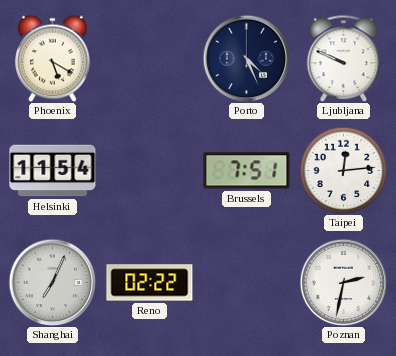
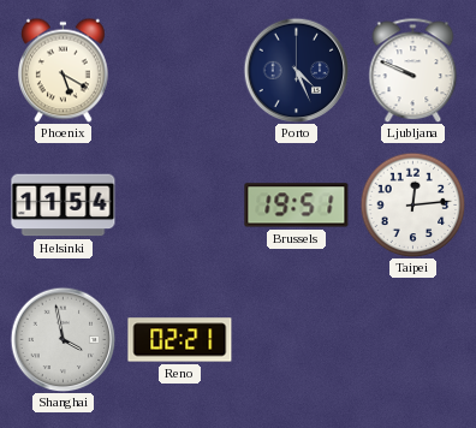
Brussels: 7:51 -> 19:51
Shanghai: 7:04 -> 3:58
Reno: 02:22 -> 02:21
Poznan: 2:32 -> none
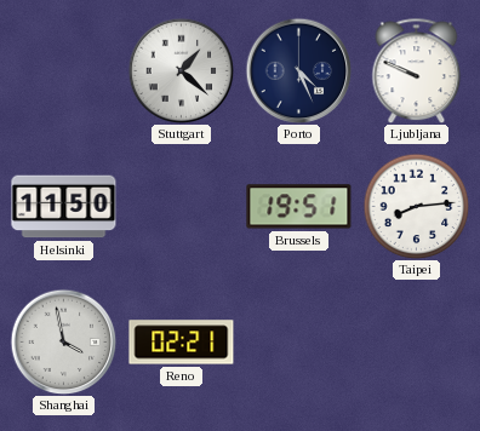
Phoenix: 5:20 -> none
Stuttgart: none -> 1:22
Helsinki: 11:54 -> 11:50
Taipei: 12:14 -> 8:14
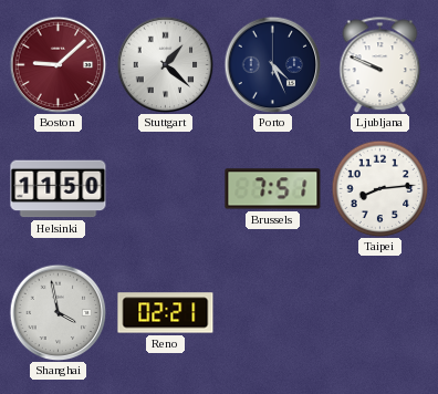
Boston: none -> 9:08
Brussels: 19:51 -> 7:51
